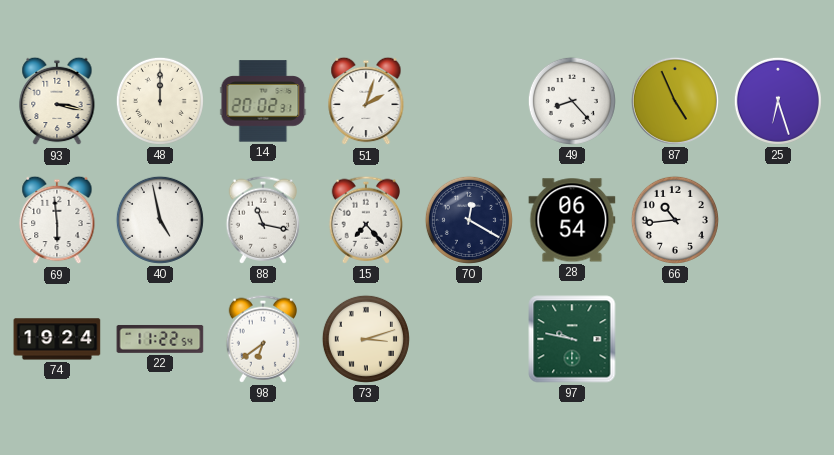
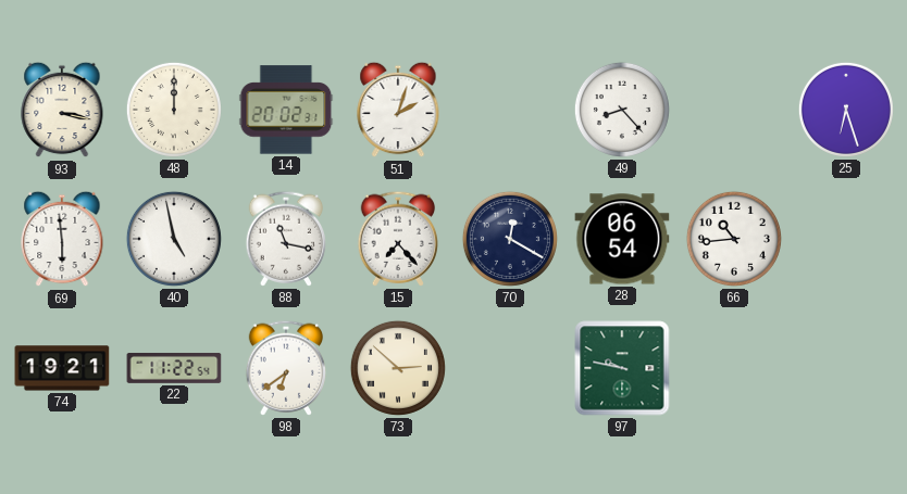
87: 4:56 -> none
74: 19:24 -> 19:21
73: 3:12 -> 2:52
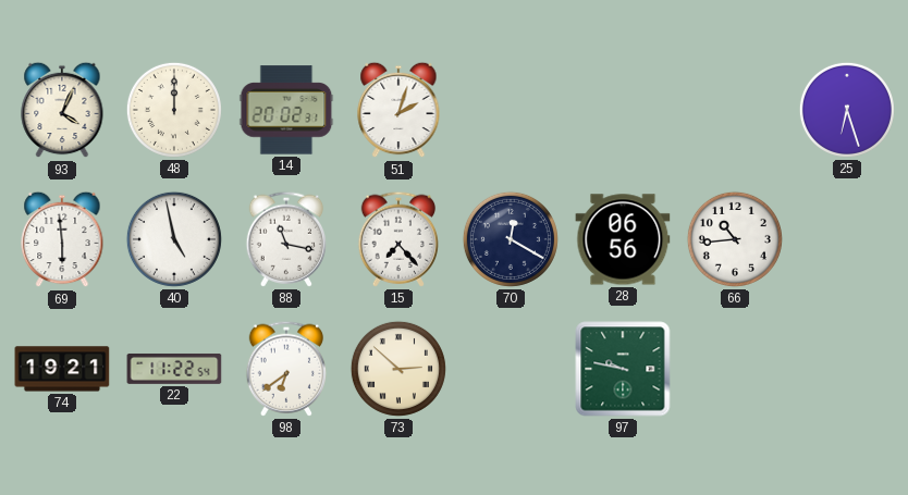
93: 3:17 -> 4:04
49: 8:23 -> none
28: 06:54 -> 06:56
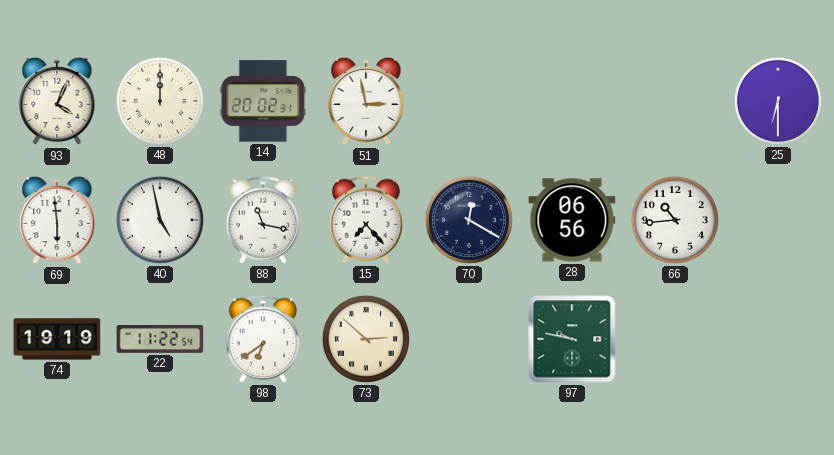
51: 2:03 -> 2:58
25: 6:27 -> 6:30
74: 19:21 -> 19:19
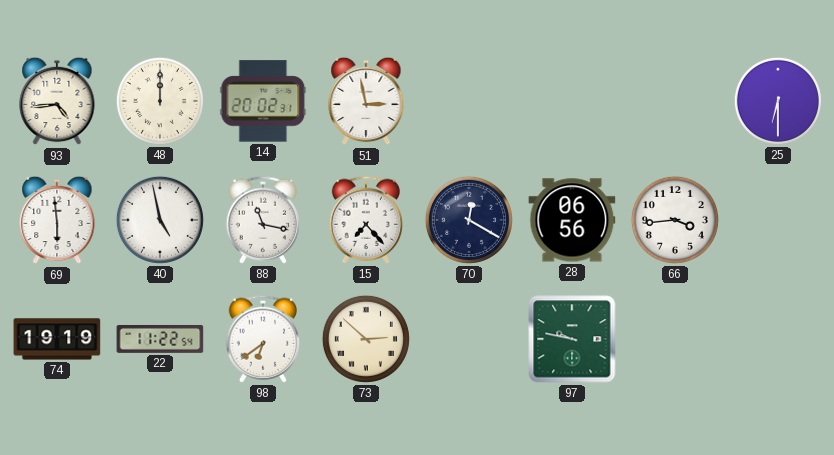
93: 4:04 -> 4:44
66: 10:44 -> 3:44
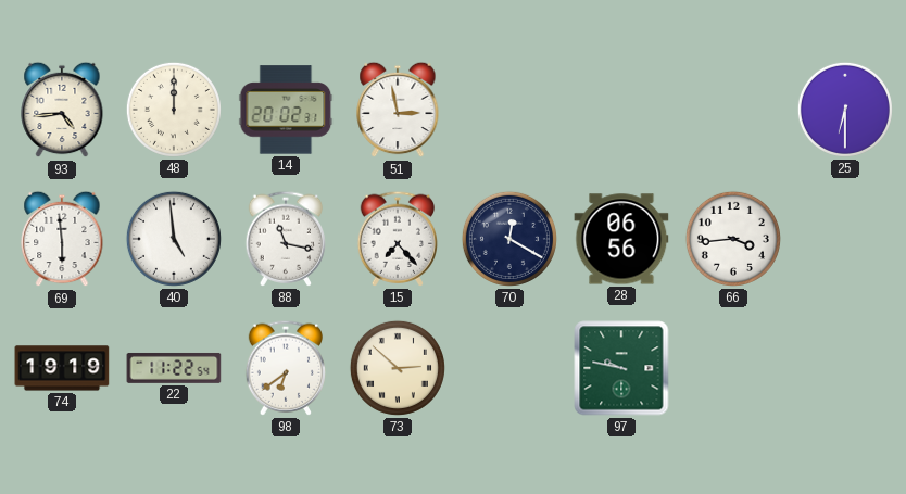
40: 4:58 -> 4:59
